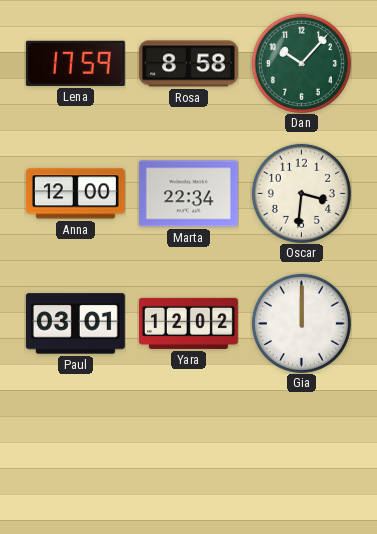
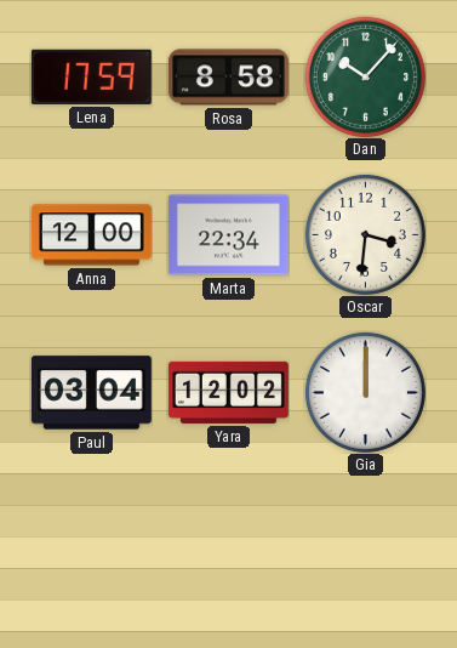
Paul: 03:01 -> 03:04
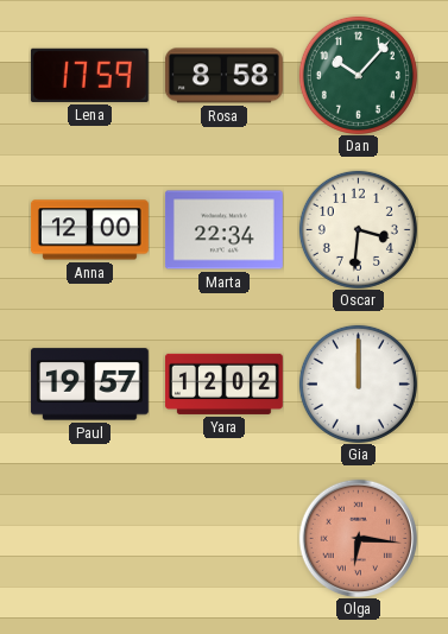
Paul: 03:04 -> 19:57
Olga: none -> 6:16
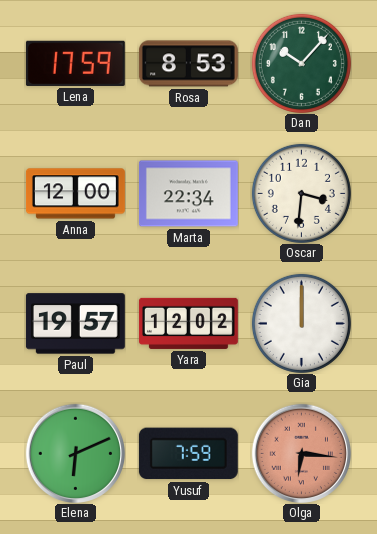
Rosa: 8:58 -> 8:53
Elena: none -> 6:11
Yusuf: none -> 7:59
